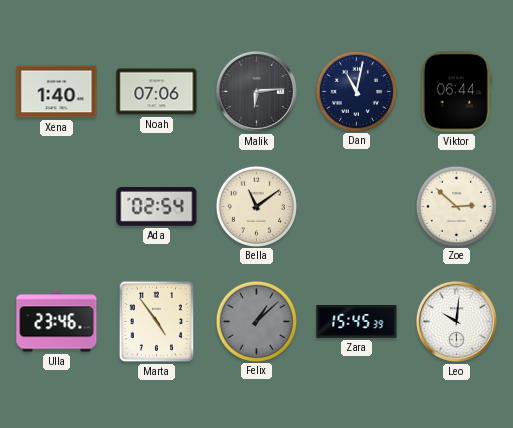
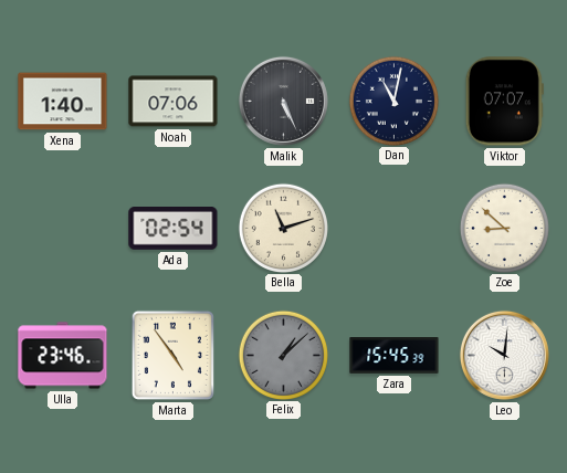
Malik: 6:14 -> 5:26
Viktor: 06:44 -> 07:07
Bella: 11:09 -> 11:12
Zoe: 2:52 -> 8:52
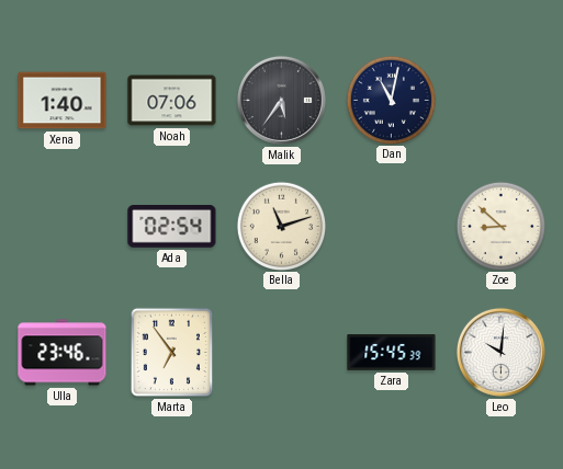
Malik: 5:26 -> 5:36
Viktor: 07:07 -> none
Marta: 4:54 -> 6:54
Felix: 1:08 -> none
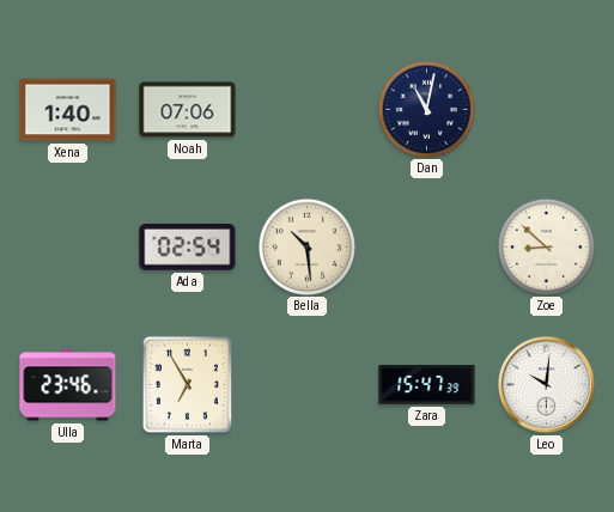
Malik: 5:36 -> none
Bella: 11:12 -> 10:29
Marta: 6:54 -> 6:55
Zara: 15:45 -> 15:47
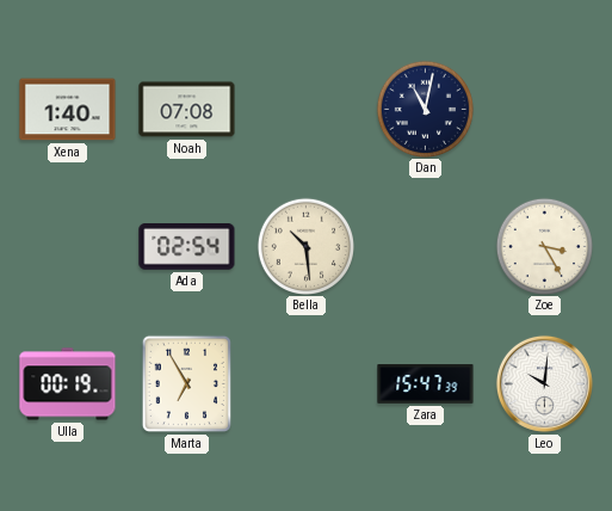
Noah: 07:06 -> 07:08
Zoe: 8:52 -> 3:25
Ulla: 23:46 -> 00:19
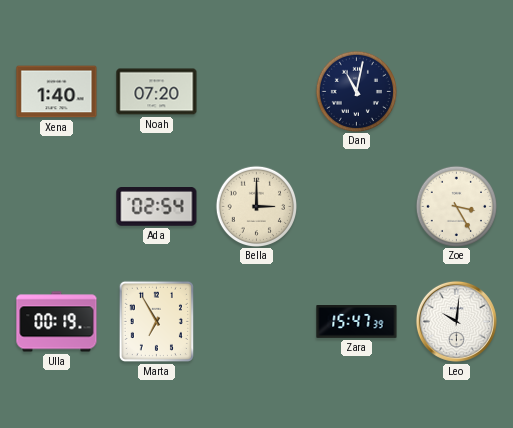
Noah: 07:08 -> 07:20
Bella: 10:29 -> 3:00
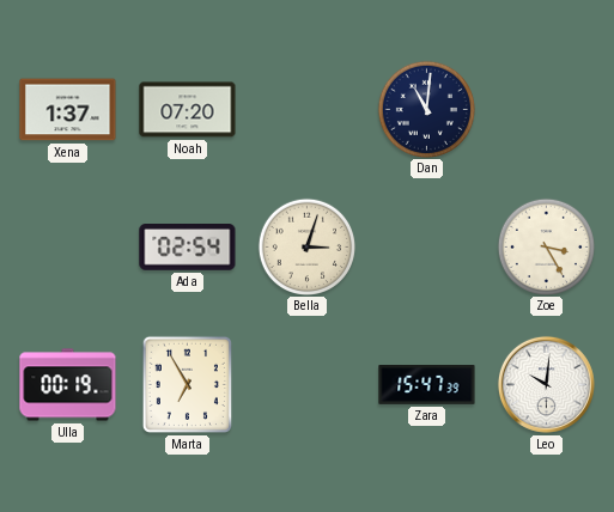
Xena: 1:40 -> 1:37
Dan: 11:02 -> 11:01
Bella: 3:00 -> 3:03
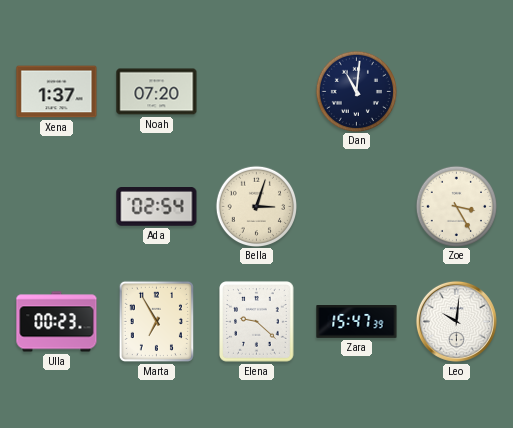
Ulla: 00:19 -> 00:23
Elena: none -> 9:22
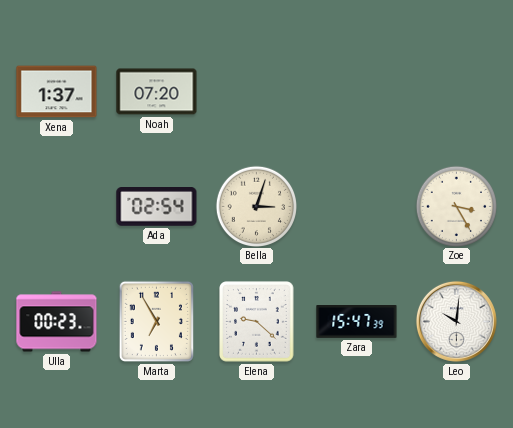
Dan: 11:01 -> none
